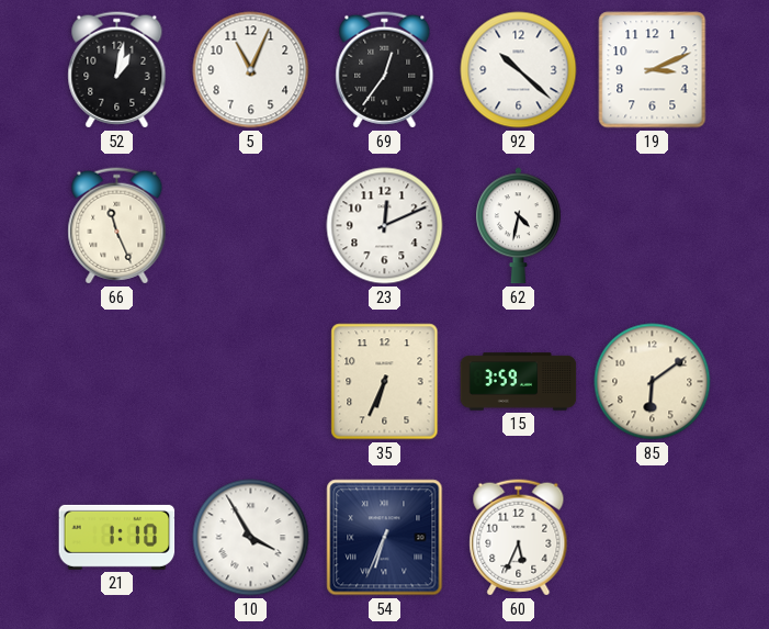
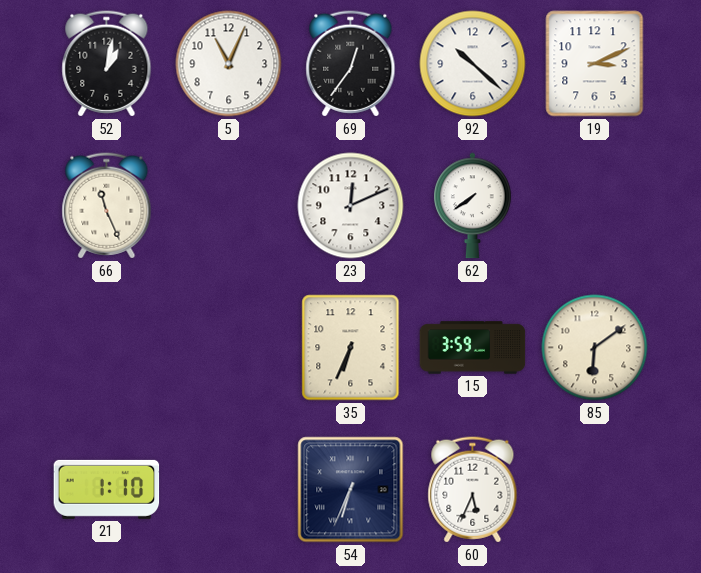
62: 4:32 -> 7:39
10: 3:55 -> none
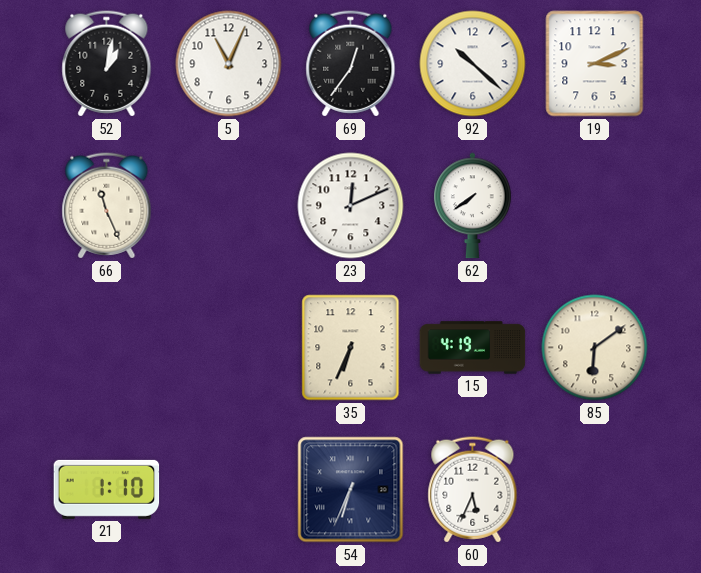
15: 3:59 -> 4:19
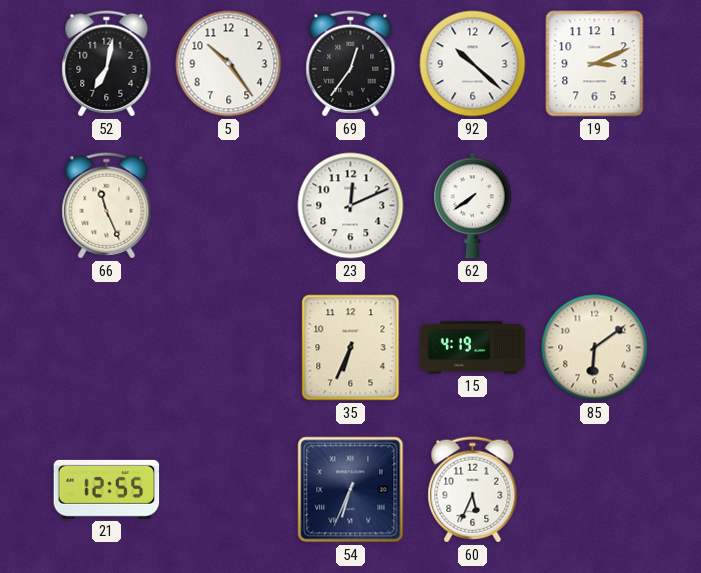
52: 1:02 -> 7:02
5: 11:04 -> 10:24
21: 1:10 -> 12:55
